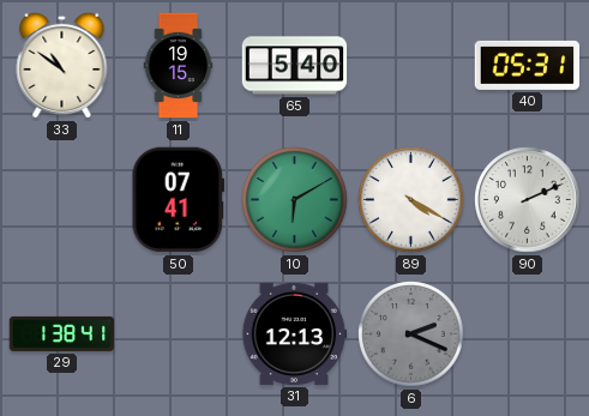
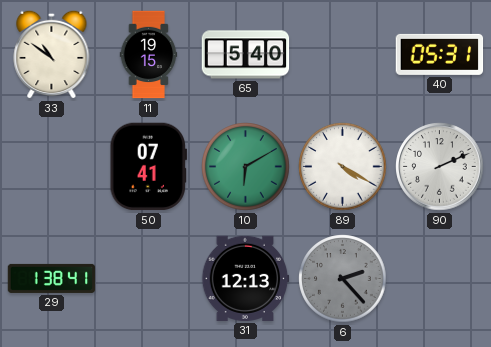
6: 2:19 -> 2:23
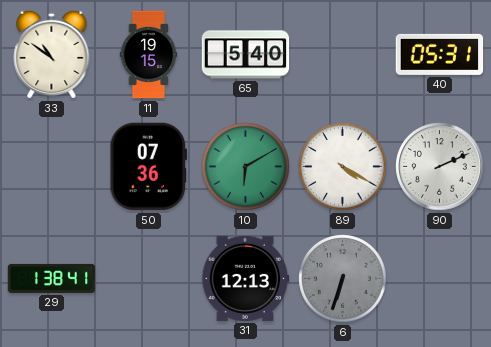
50: 07:41 -> 07:36
6: 2:23 -> 6:33
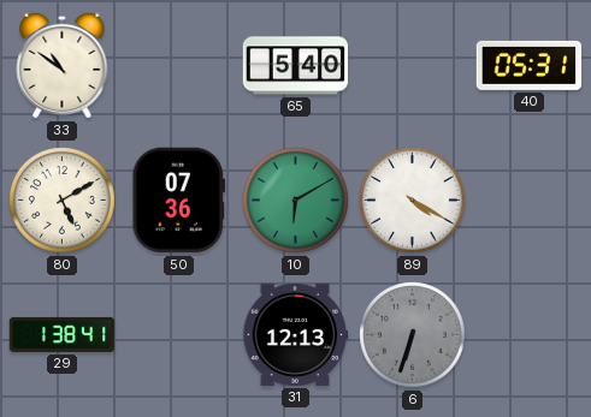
11: 19:15 -> none
80: none -> 5:10
90: 2:11 -> none
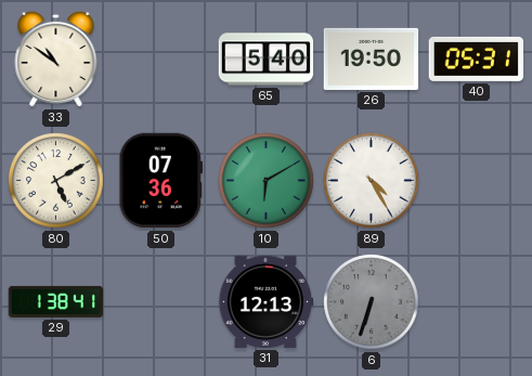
26: none -> 19:50
89: 4:20 -> 4:25
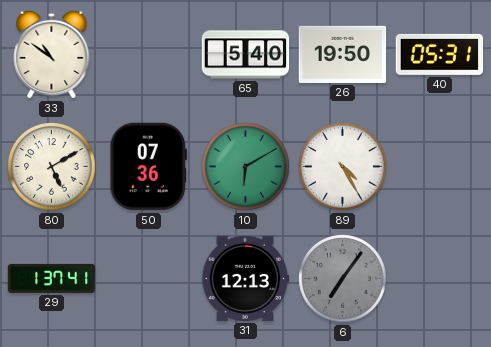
29: 1:38 -> 1:37
6: 6:33 -> 7:06
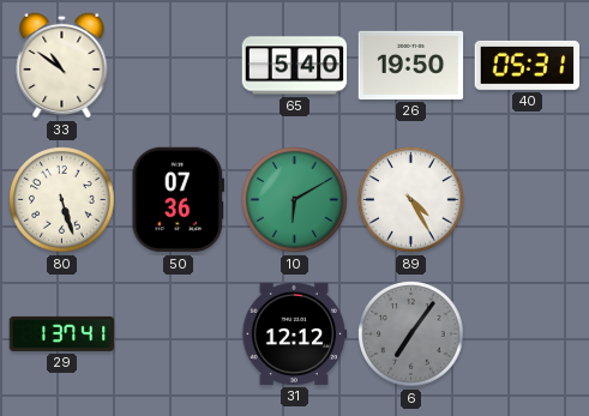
80: 5:10 -> 5:27
31: 12:13 -> 12:12
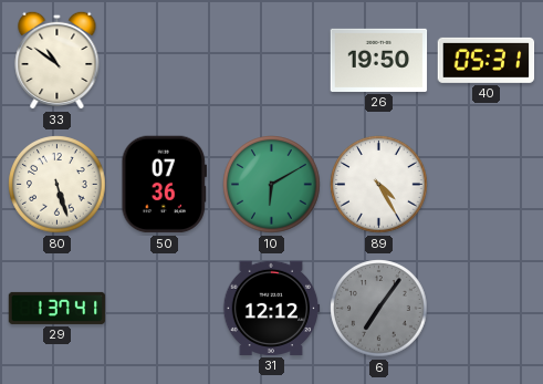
65: 5:40 -> none
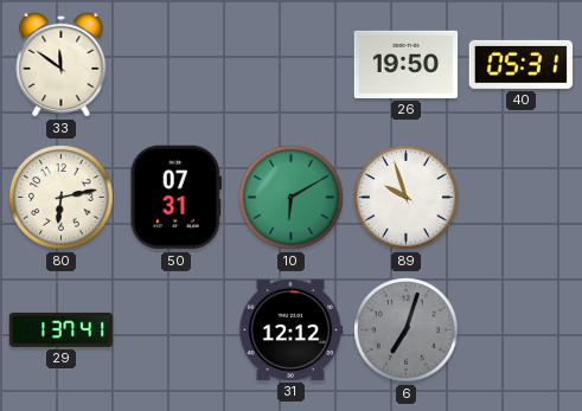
33: 10:51 -> 11:51
80: 5:27 -> 6:13
50: 07:36 -> 07:31
89: 4:25 -> 9:57
6: 7:06 -> 7:03
